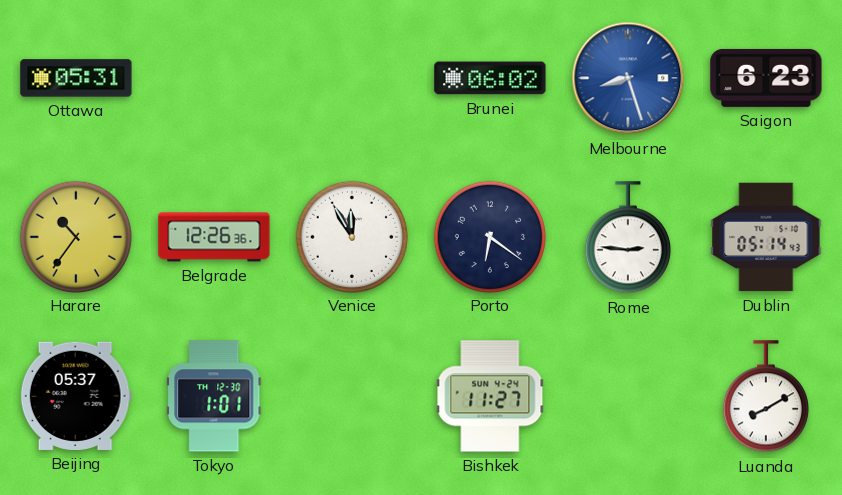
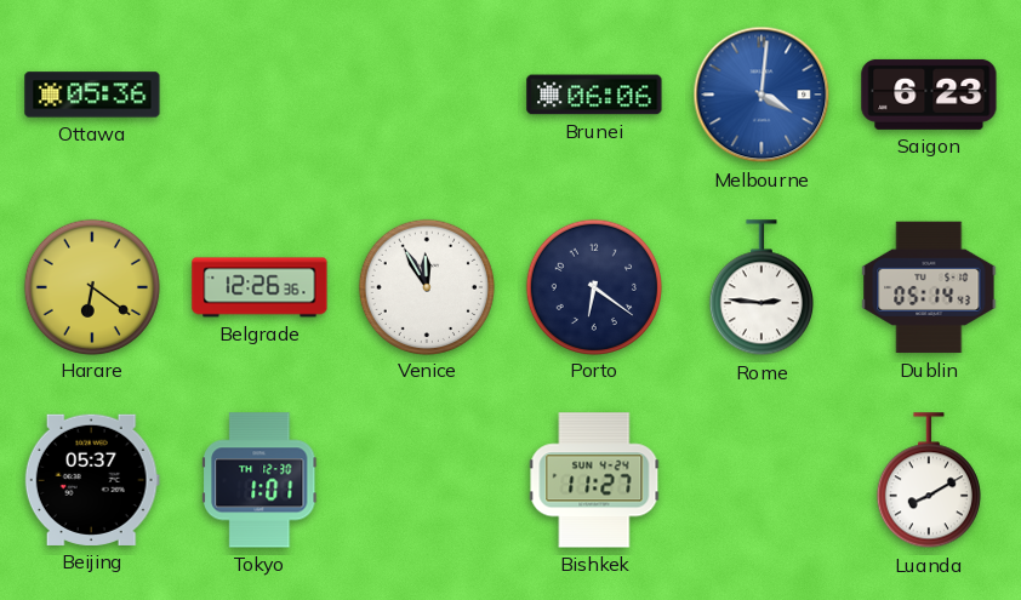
Ottawa: 05:31 -> 05:36
Brunei: 06:02 -> 06:06
Melbourne: 8:27 -> 4:01
Harare: 10:36 -> 6:21
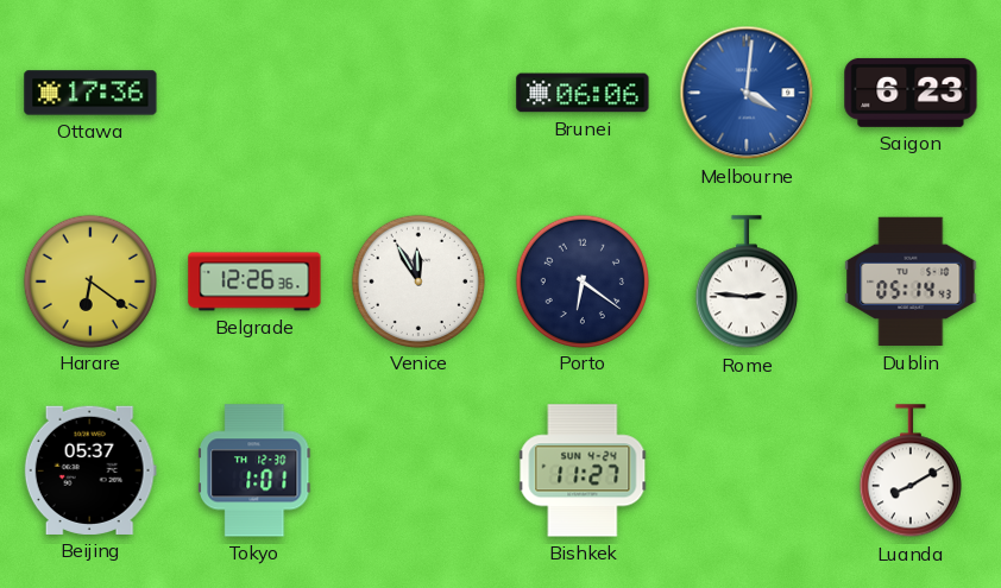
Ottawa: 05:36 -> 17:36
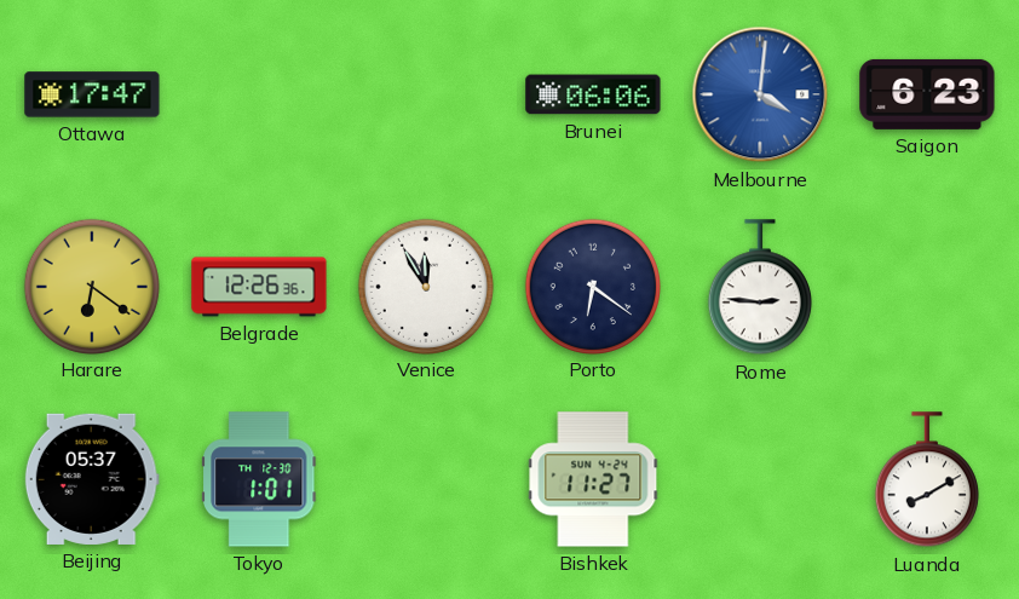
Ottawa: 17:36 -> 17:47
Dublin: 05:14 -> none
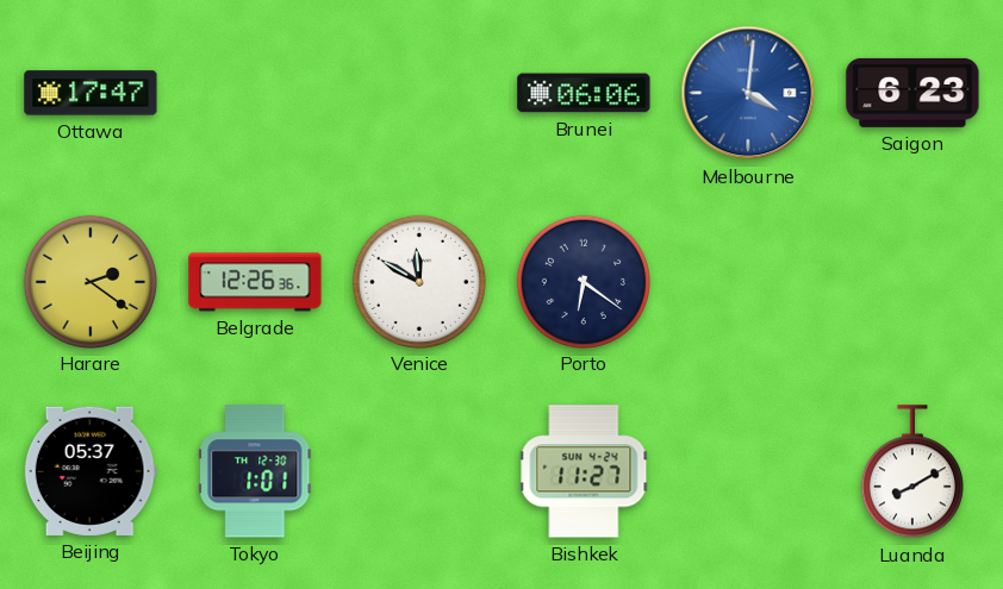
Harare: 6:21 -> 2:21
Venice: 11:55 -> 11:50
Rome: 2:46 -> none
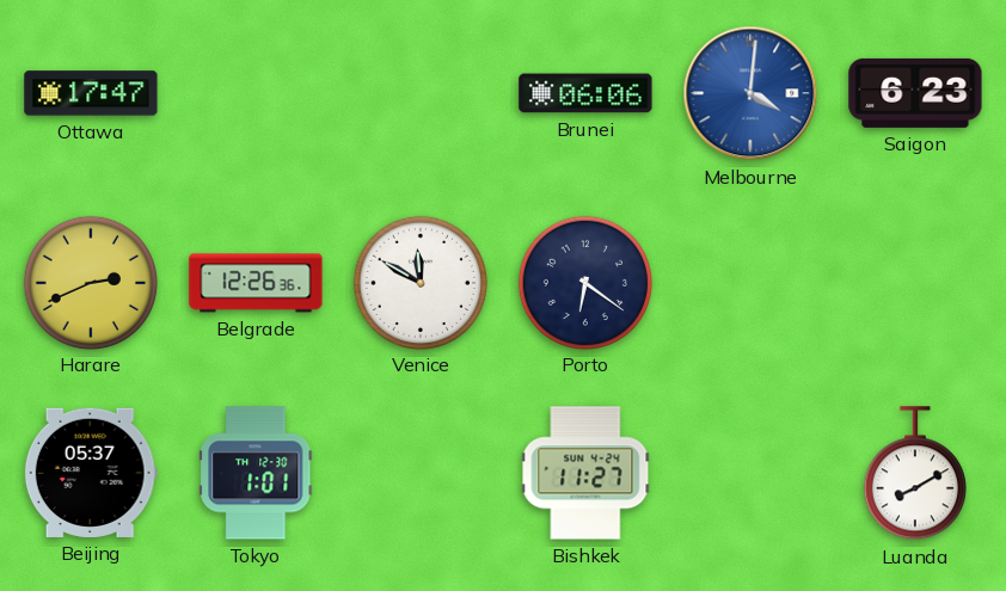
Harare: 2:21 -> 2:41
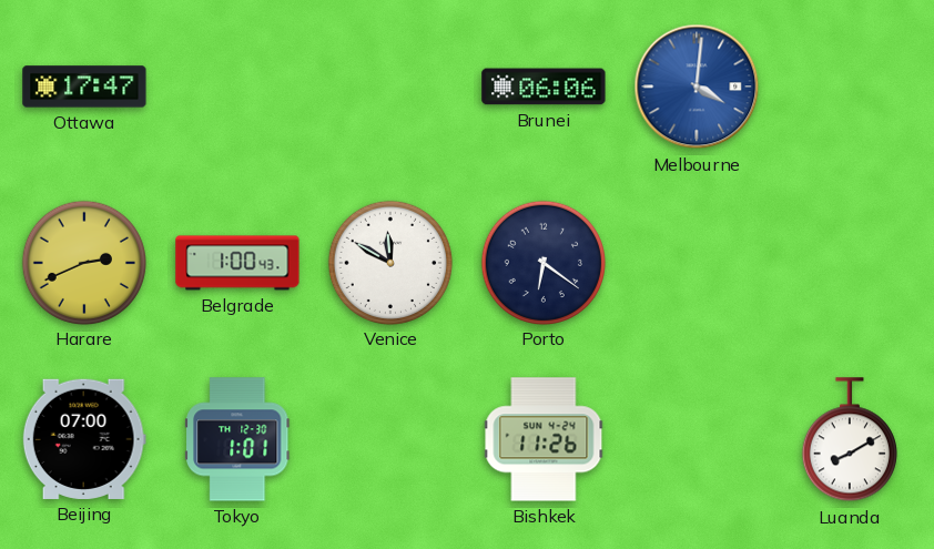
Saigon: 6:23 -> none
Belgrade: 12:26 -> 1:00
Beijing: 05:37 -> 07:00
Bishkek: 11:27 -> 11:26
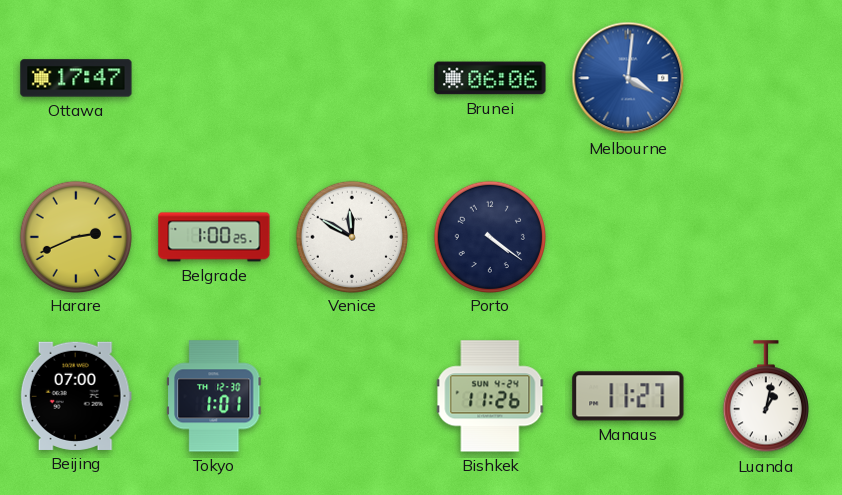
Belgrade: 1:00:43 -> 1:00:25
Porto: 6:21 -> 4:21
Manaus: none -> 11:27
Luanda: 8:10 -> 1:02
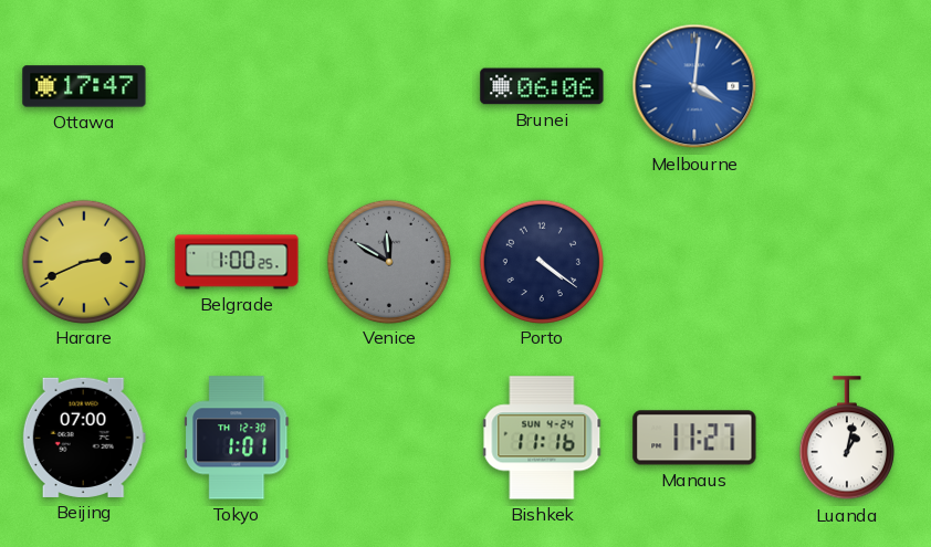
Venice dial: white -> grey
Bishkek: 11:26 -> 11:16
